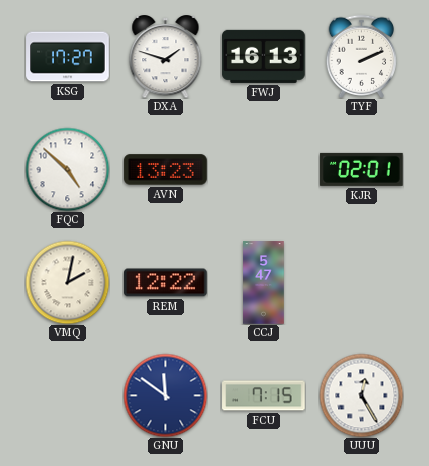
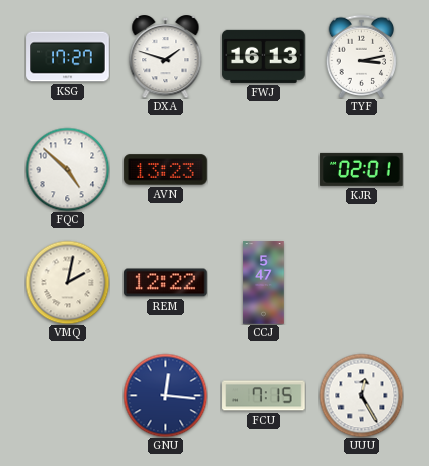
TYF: 2:11 -> 3:13
GNU: 11:51 -> 12:16
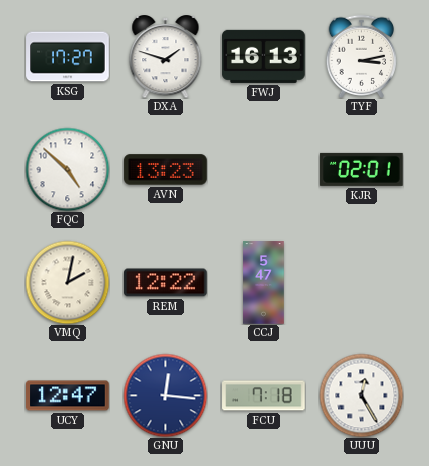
UCY: none -> 12:47
FCU: 7:15 -> 7:18
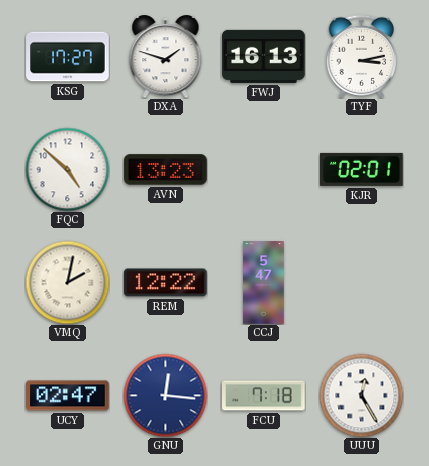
UCY: 12:47 -> 02:47
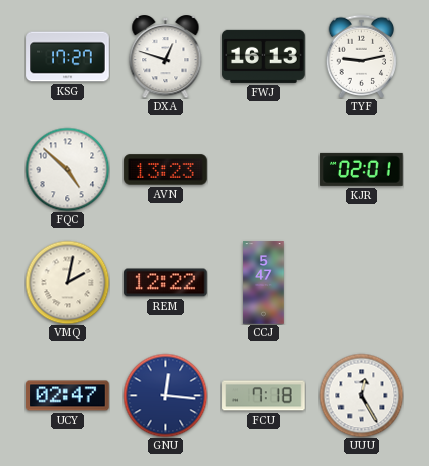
DXA: 1:48 -> 12:48
TYF: 3:13 -> 9:13
